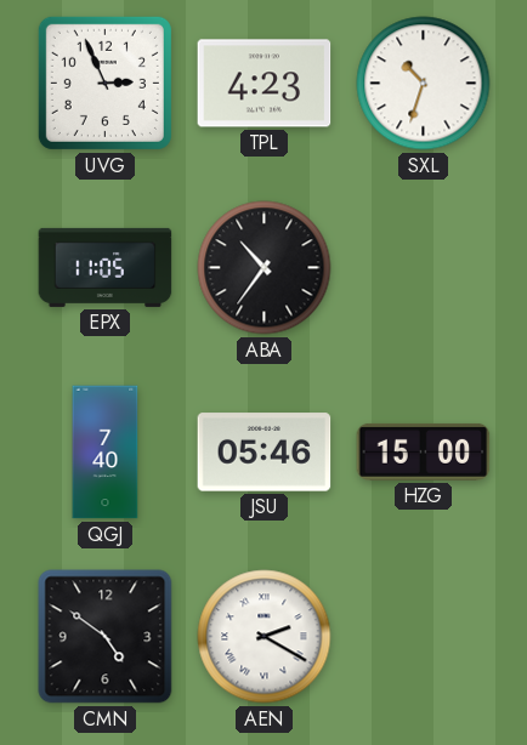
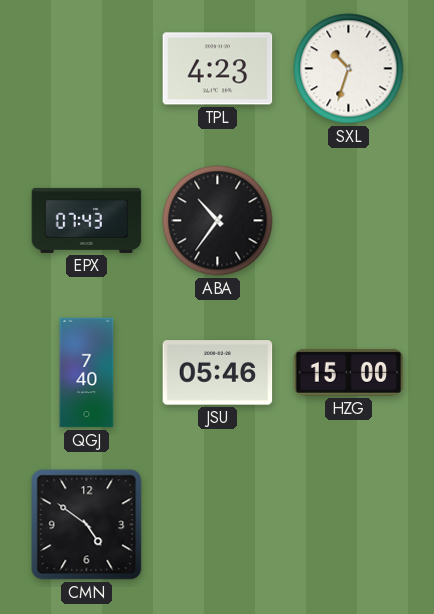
UVG: 2:56 -> none
EPX: 11:05 -> 07:43
AEN: 2:20 -> none
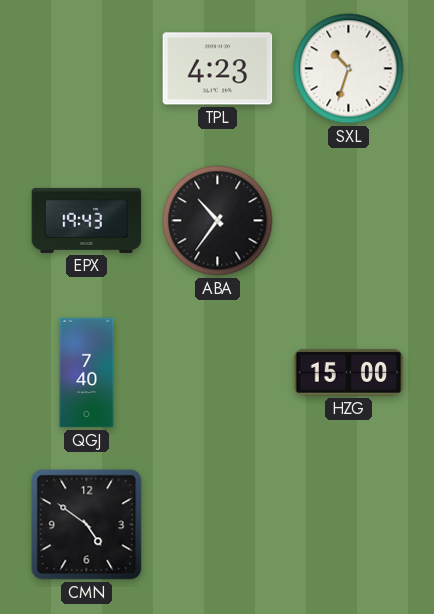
EPX: 07:43 -> 19:43
JSU: 05:46 -> none
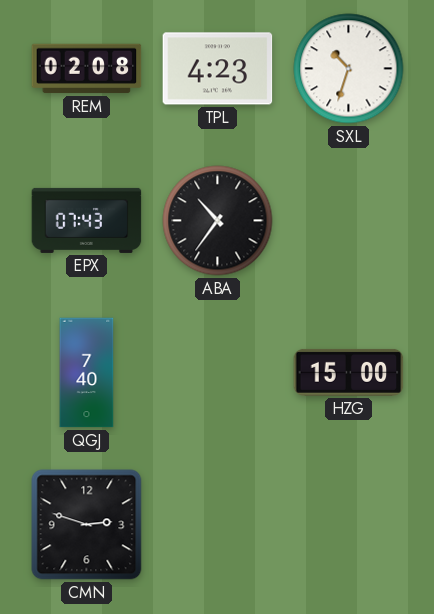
REM: none -> 02:08
EPX: 19:43 -> 07:43
CMN: 4:51 -> 2:48
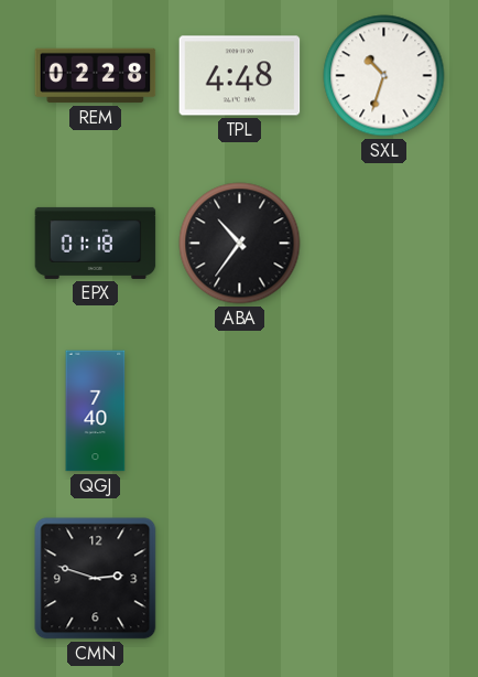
REM: 02:08 -> 02:28
TPL: 4:23 -> 4:48
EPX: 07:43 -> 01:18
HZG: 15:00 -> none
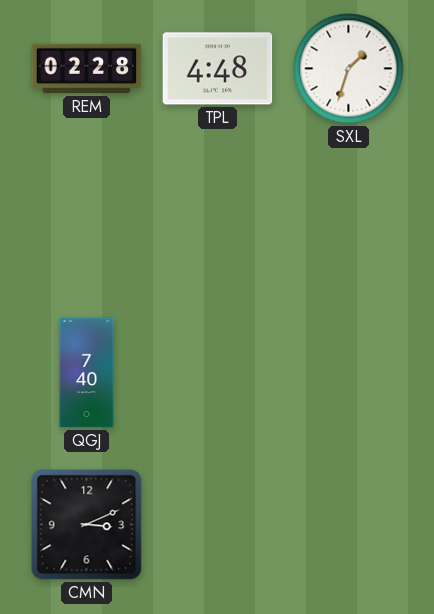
SXL: 10:33 -> 1:33
EPX: 01:18 -> none
ABA: 10:36 -> none
CMN: 2:48 -> 3:11
